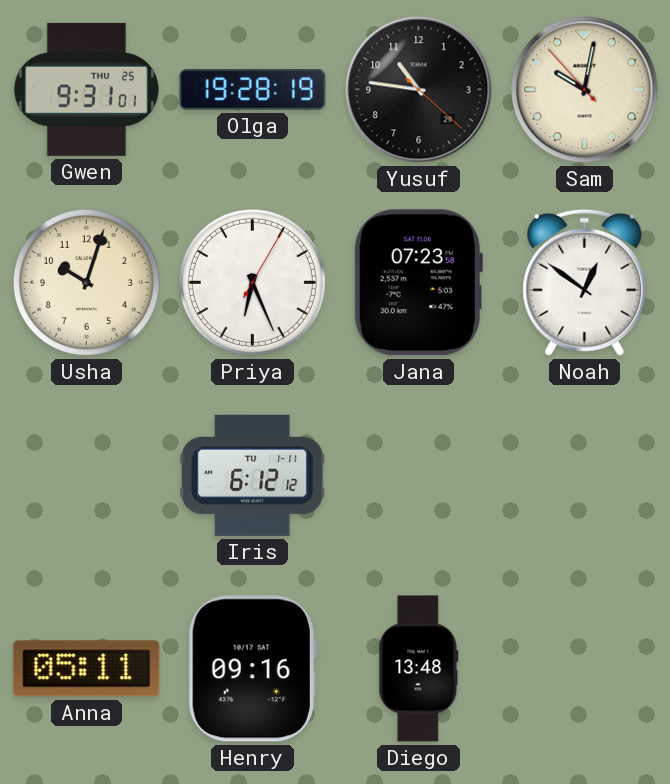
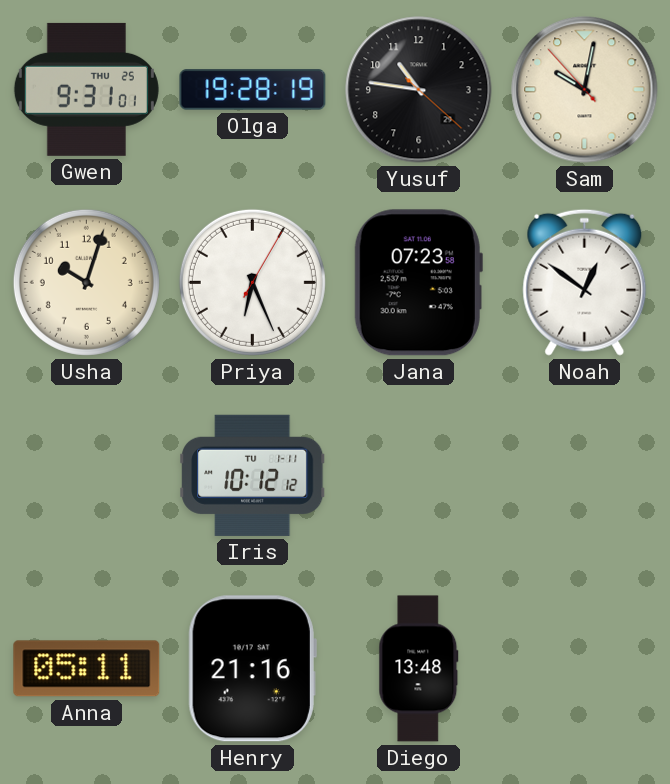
Iris: 6:12 -> 10:12
Henry: 09:16 -> 21:16
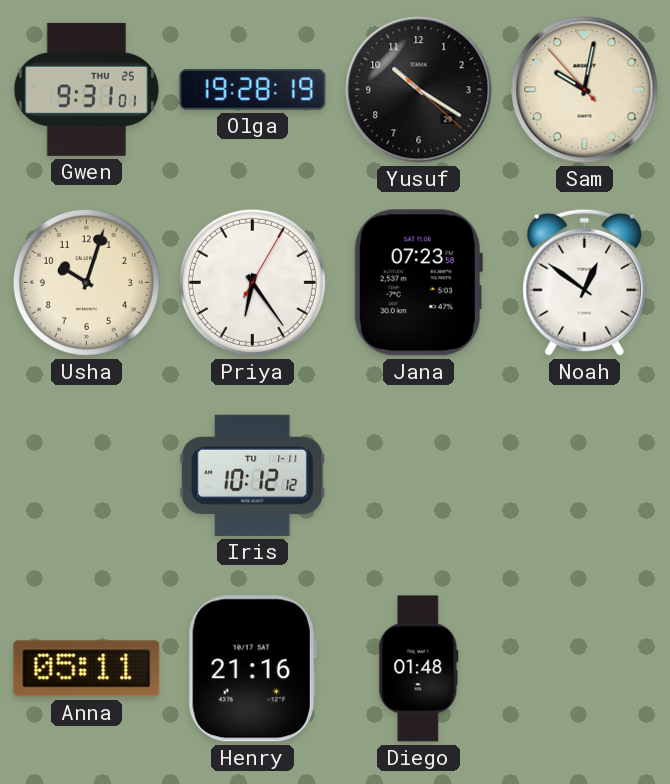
Yusuf: 10:46 -> 10:20
Priya: 6:26 -> 6:24
Diego: 13:48 -> 01:48
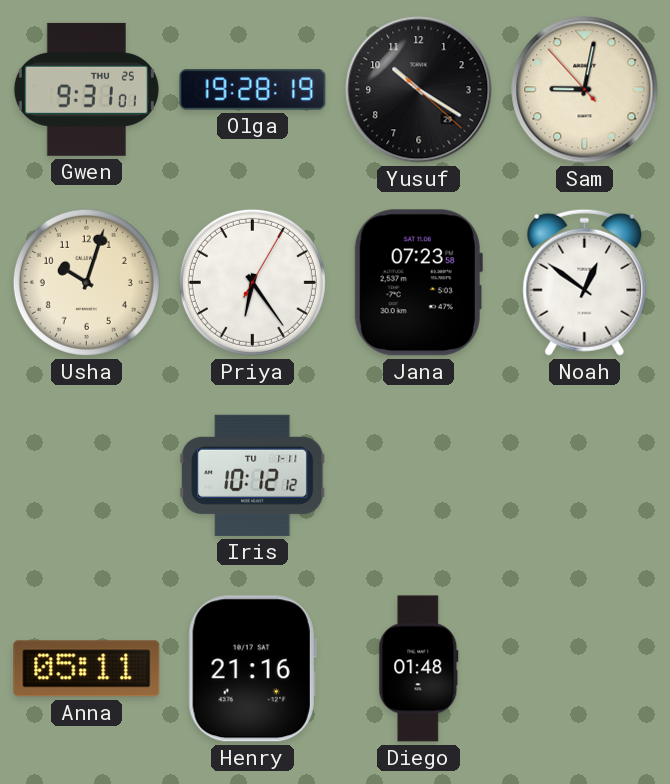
Sam: 10:01 -> 9:01
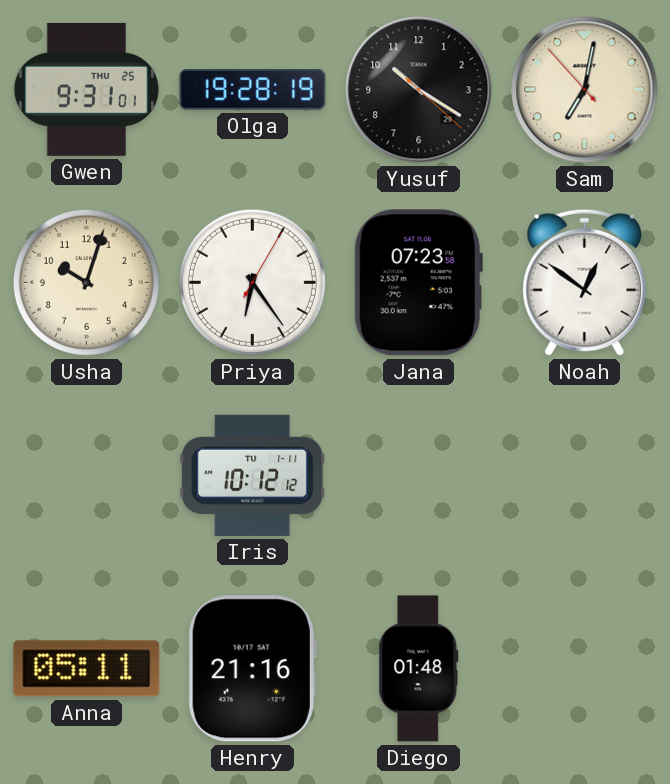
Sam: 9:01 -> 7:01
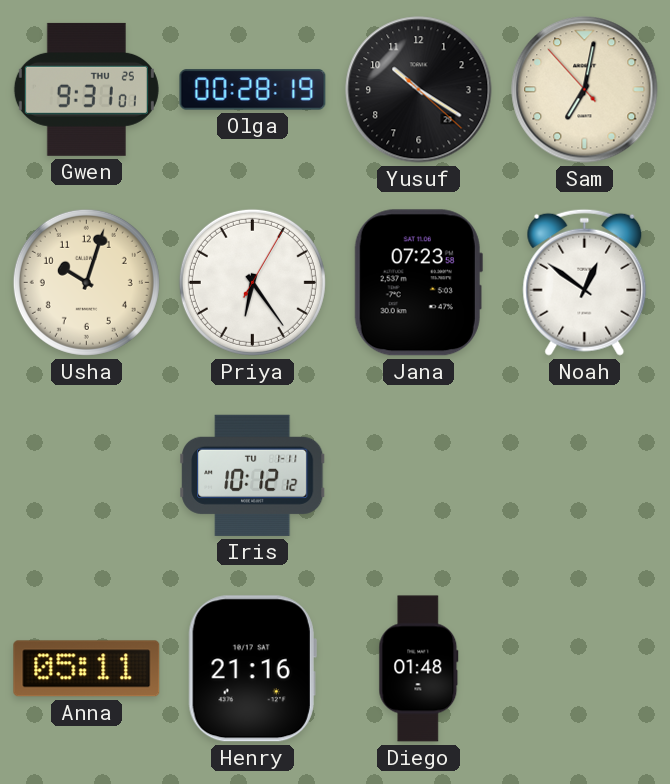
Olga: 19:28 -> 00:28
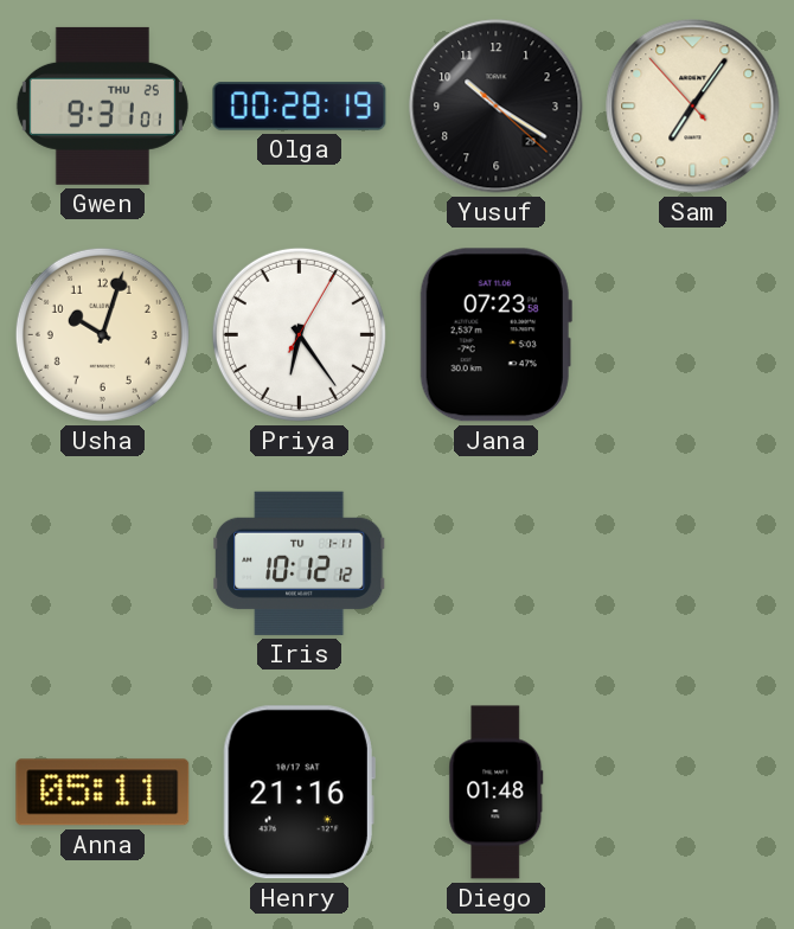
Sam: 7:01 -> 7:05
Noah: 12:51 -> none
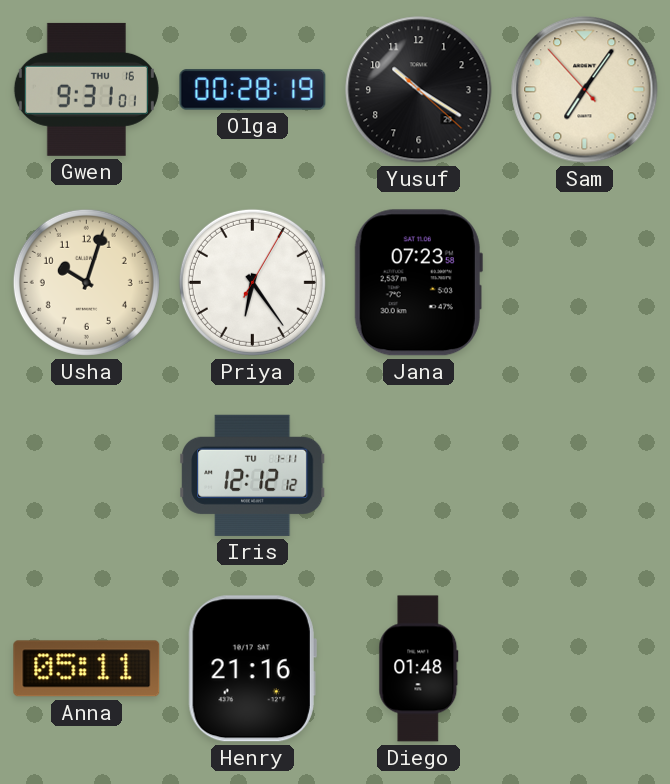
Gwen date: THU 25 -> THU 16
Iris: 10:12 -> 12:12
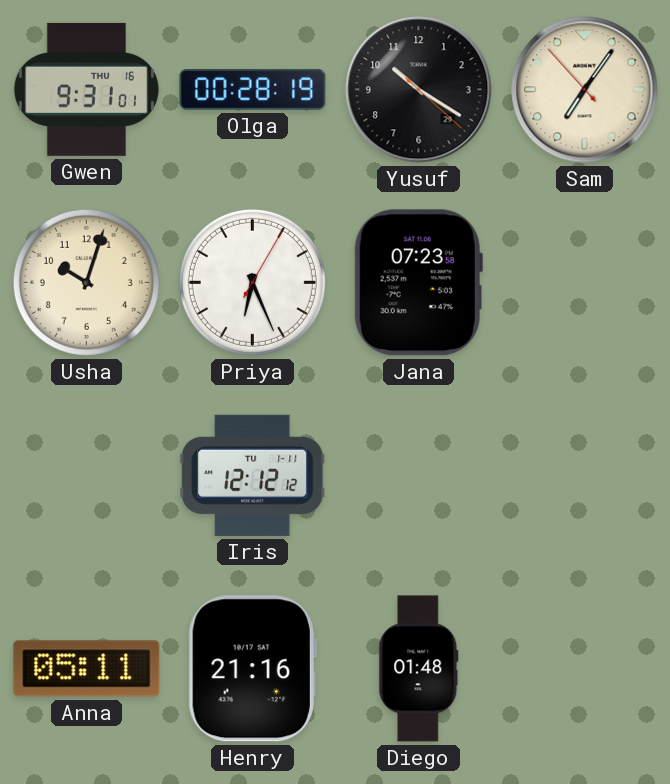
Priya: 6:24 -> 6:26
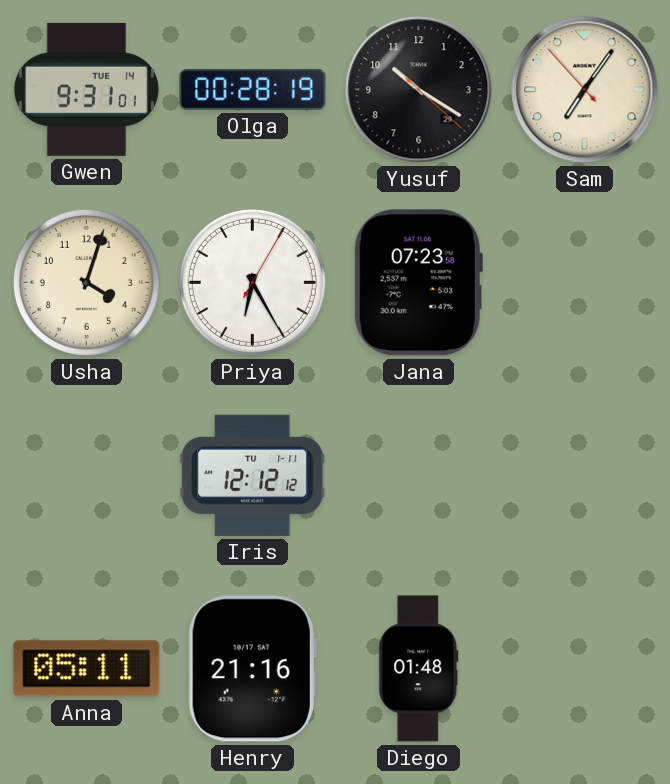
Gwen date: THU 16 -> TUE 14
Usha: 10:03 -> 4:03
Priya: 6:26 -> 6:25
